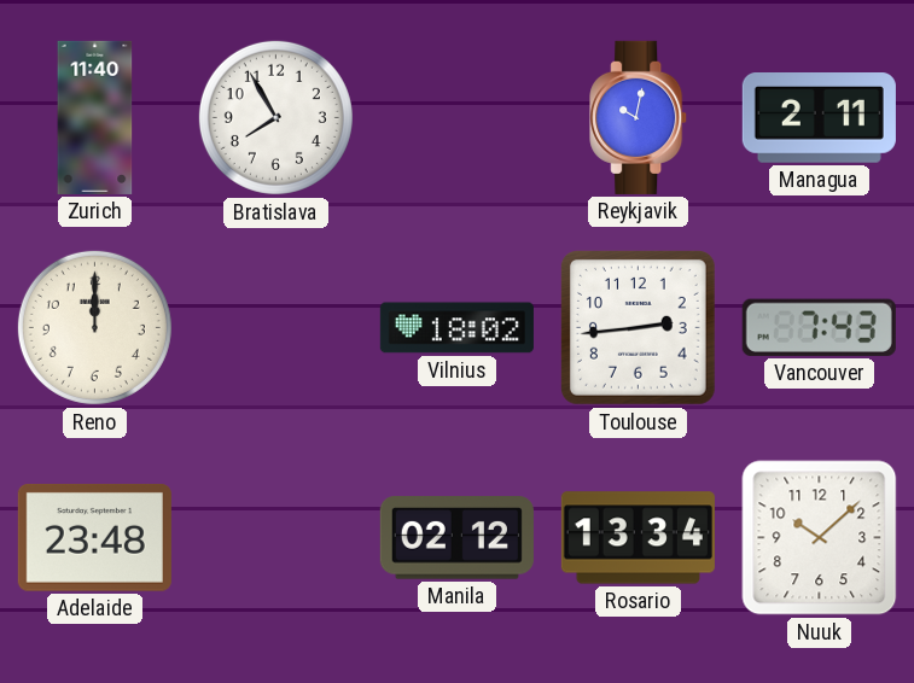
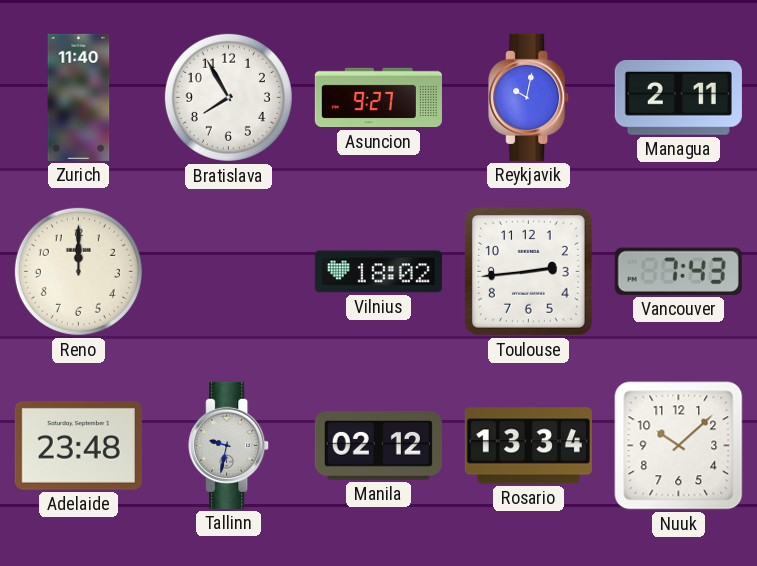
Asuncion: none -> 9:27
Tallinn: none -> 9:32
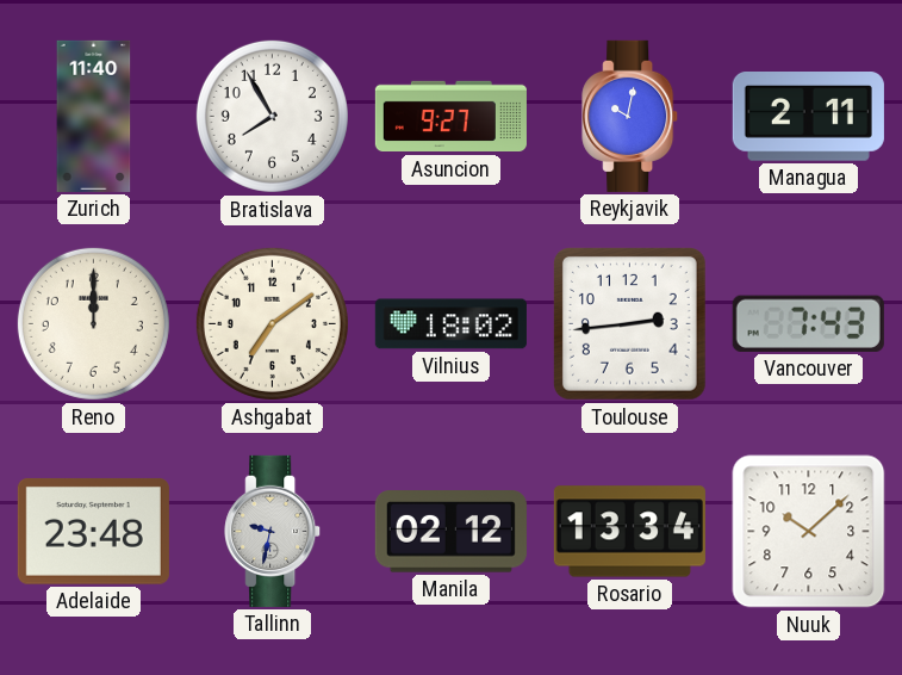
Ashgabat: none -> 7:09
